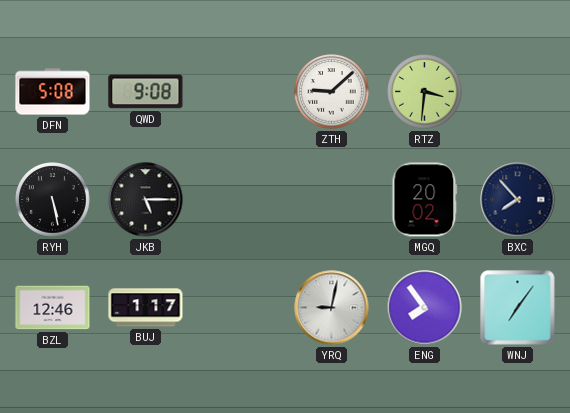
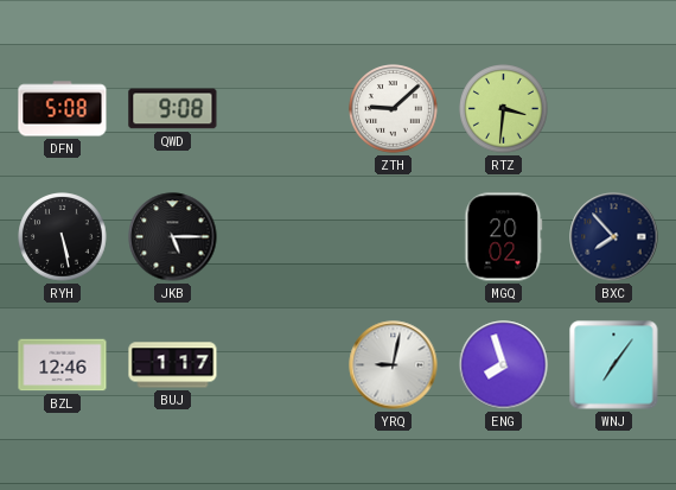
ENG: 7:54 -> 7:57
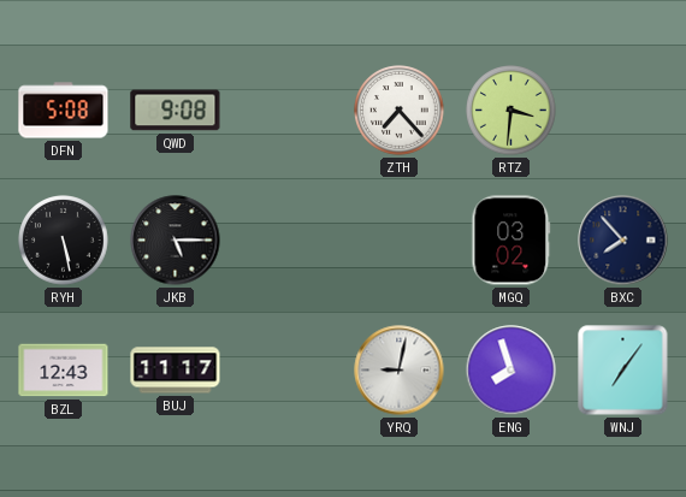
ZTH: 9:08 -> 7:23
MGQ: 20:02 -> 03:02
BZL: 12:46 -> 12:43
BUJ: 1:17 -> 11:17
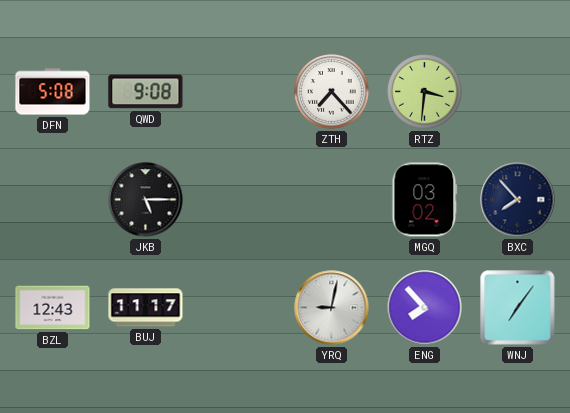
RYH: 5:28 -> none
ENG: 7:57 -> 7:53
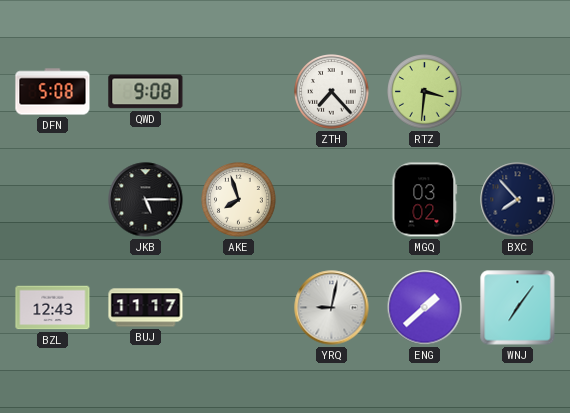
AKE: none -> 7:57
ENG: 7:53 -> 1:38
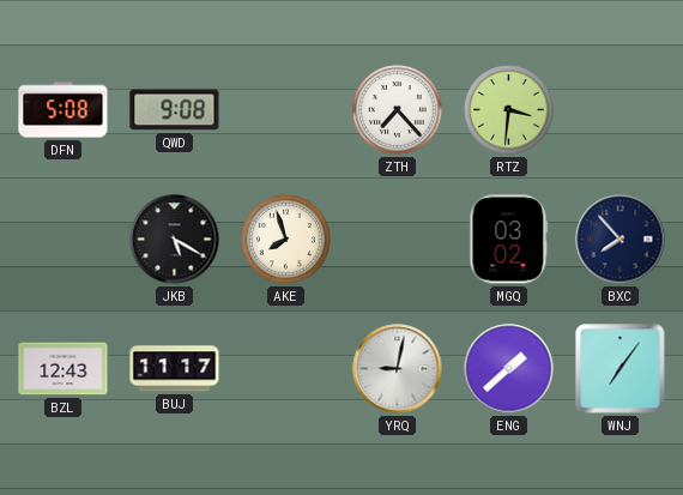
JKB: 5:15 -> 5:20
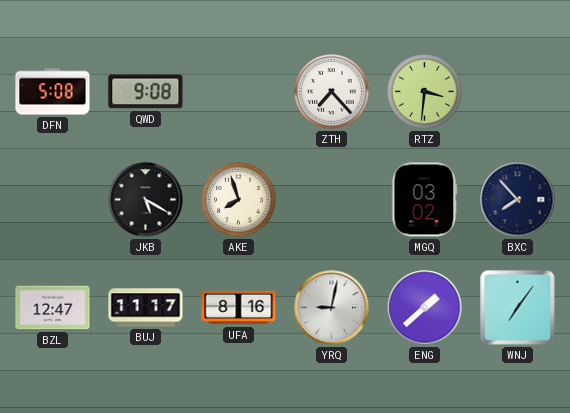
BZL: 12:43 -> 12:47
UFA: none -> 8:16
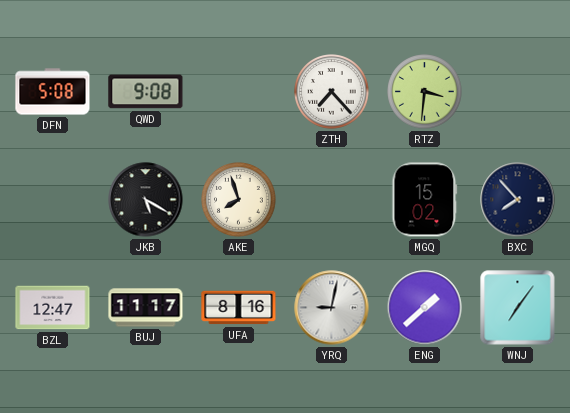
MGQ: 03:02 -> 15:02
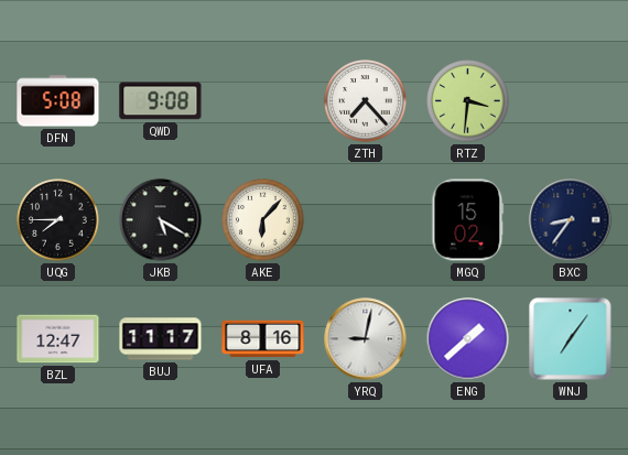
UQG: none -> 7:45
AKE: 7:57 -> 6:07
BXC: 7:53 -> 8:36
